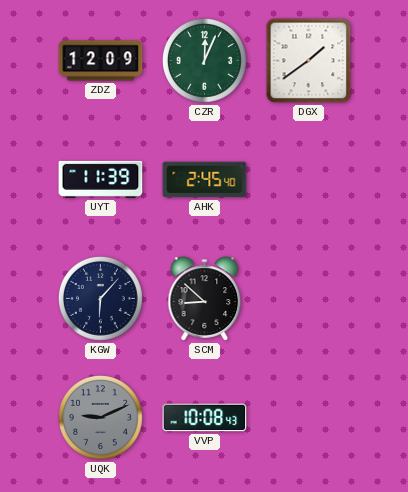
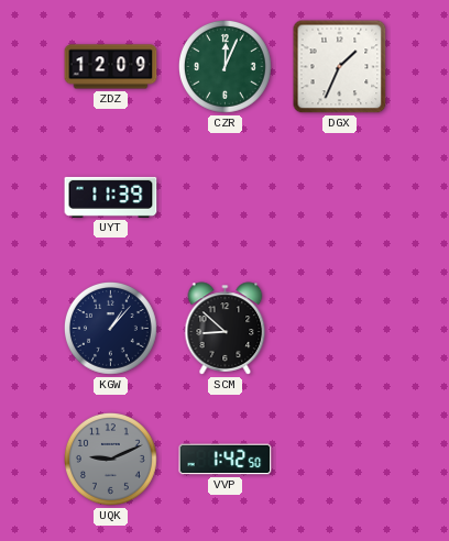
DGX: 1:39 -> 1:34
AHK: 2:45 -> none
KGW: 6:07 -> 1:07
VVP: 10:08 -> 1:42
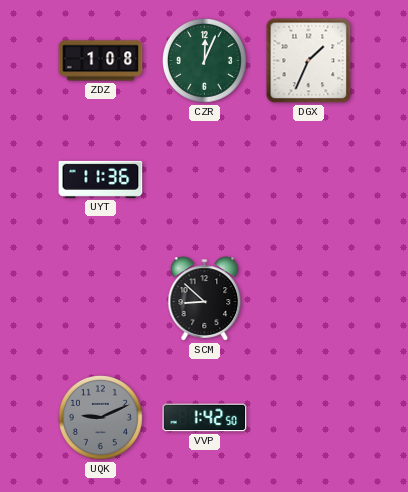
ZDZ: 12:09 -> 1:08
UYT: 11:39 -> 11:36
KGW: 1:07 -> none
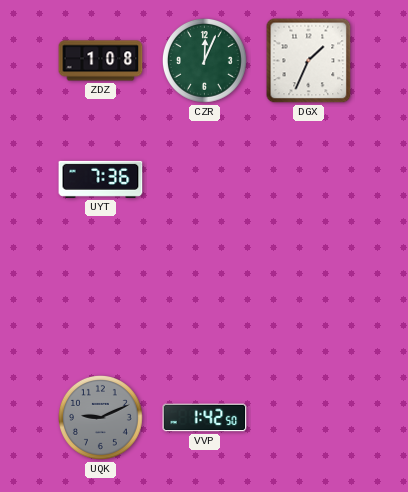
UYT: 11:36 -> 7:36
SCM: 8:52 -> none
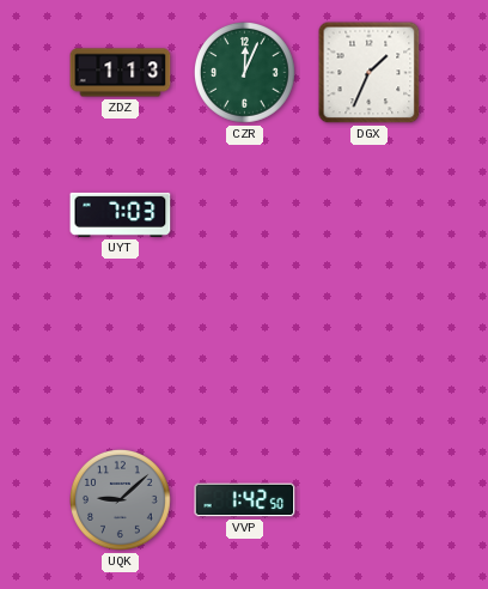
ZDZ: 1:08 -> 1:13
UYT: 7:36 -> 7:03
UQK: 9:11 -> 9:08
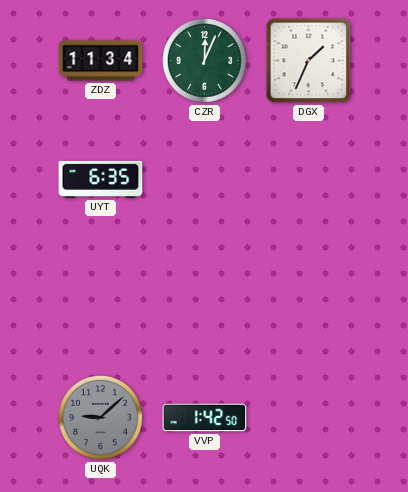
ZDZ: 1:13 -> 11:34
UYT: 7:03 -> 6:35
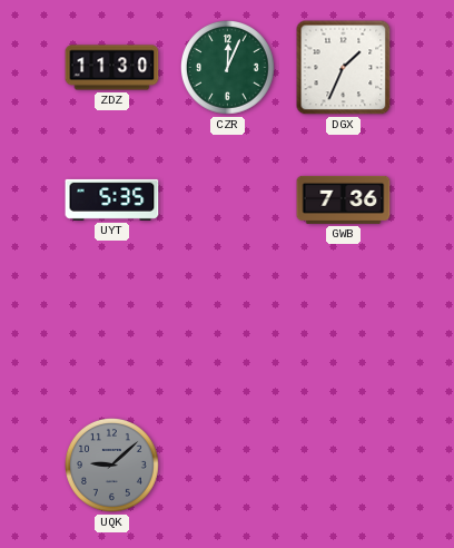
ZDZ: 11:34 -> 11:30
UYT: 6:35 -> 5:35
GWB: none -> 7:36
VVP: 1:42 -> none
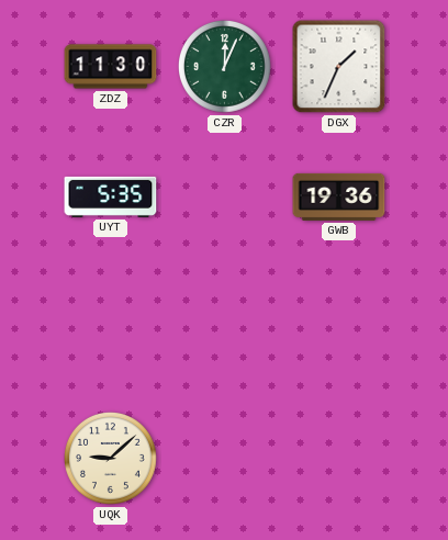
GWB: 7:36 -> 19:36
UQK dial: grey -> cream
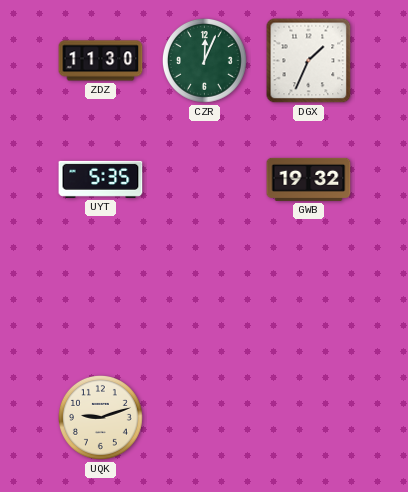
GWB: 19:36 -> 19:32
UQK: 9:08 -> 9:12
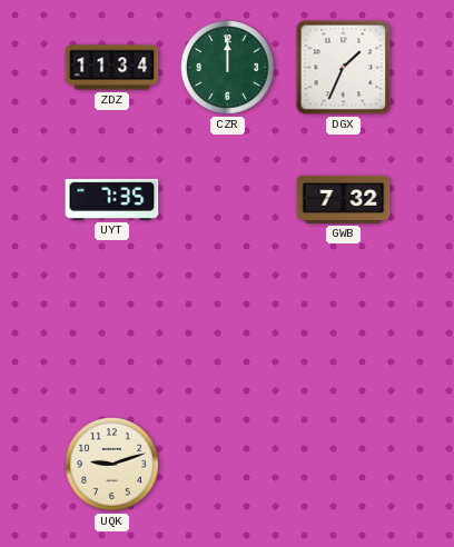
ZDZ: 11:30 -> 11:34
CZR: 12:04 -> 12:00
UYT: 5:35 -> 7:35
GWB: 19:32 -> 7:32
